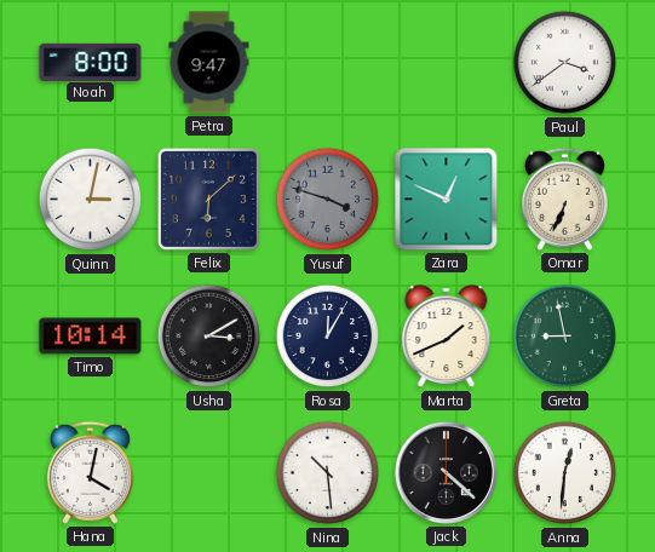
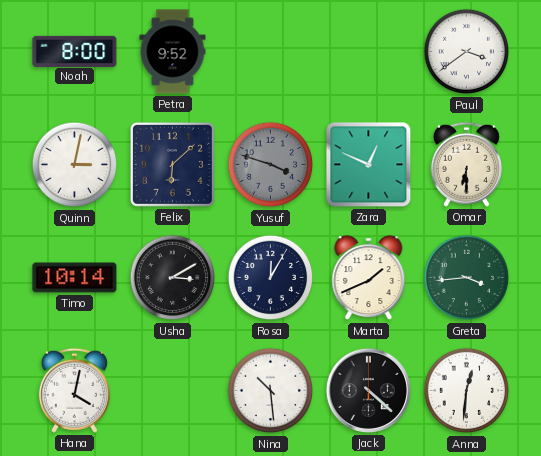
Petra: 9:47 -> 9:52
Omar: 6:34 -> 6:30
Greta: 8:58 -> 3:44
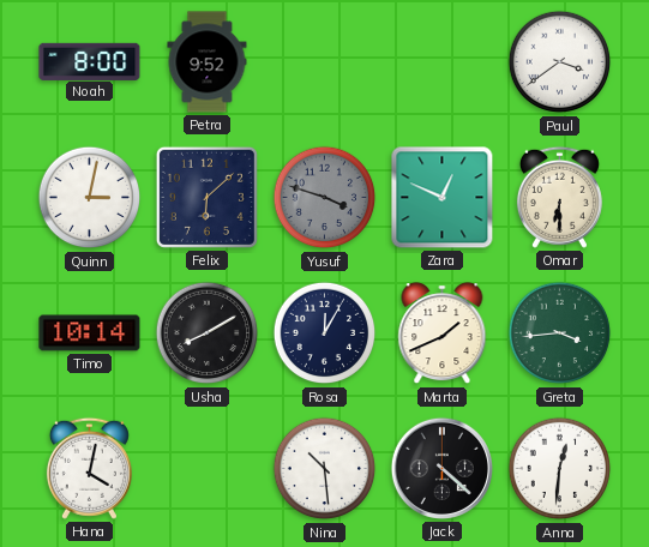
Usha: 3:10 -> 8:10
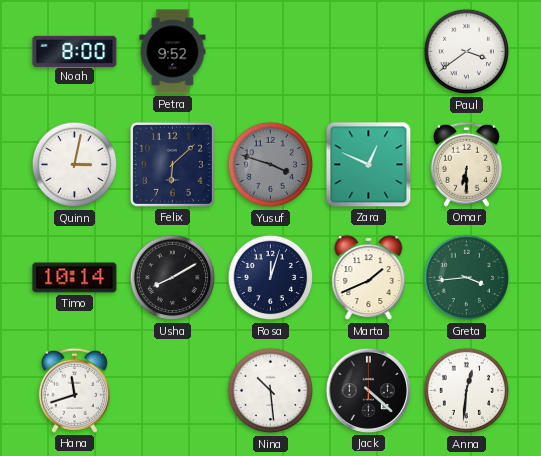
Rosa: 12:05 -> 12:03
Hana: 4:02 -> 11:42
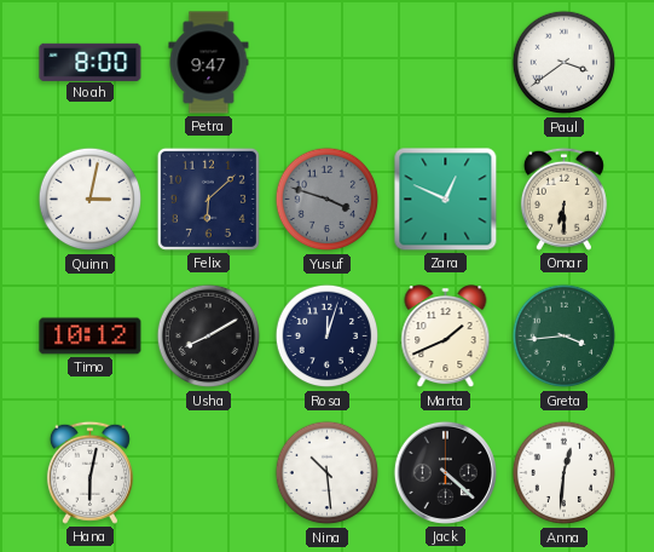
Petra: 9:52 -> 9:47
Timo: 10:14 -> 10:12
Hana: 11:42 -> 6:02
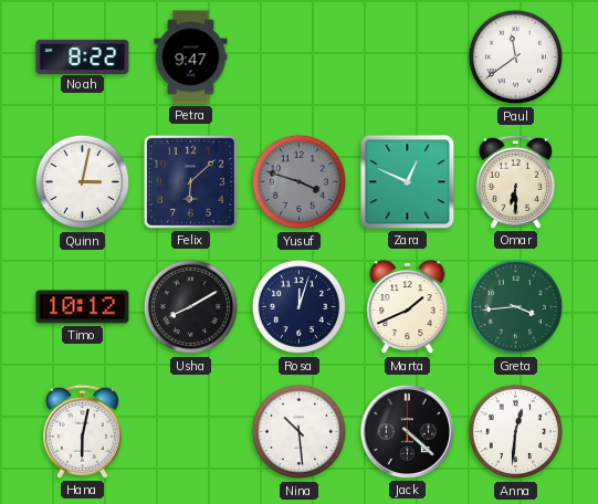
Noah: 8:00 -> 8:22
Paul: 3:39 -> 11:39
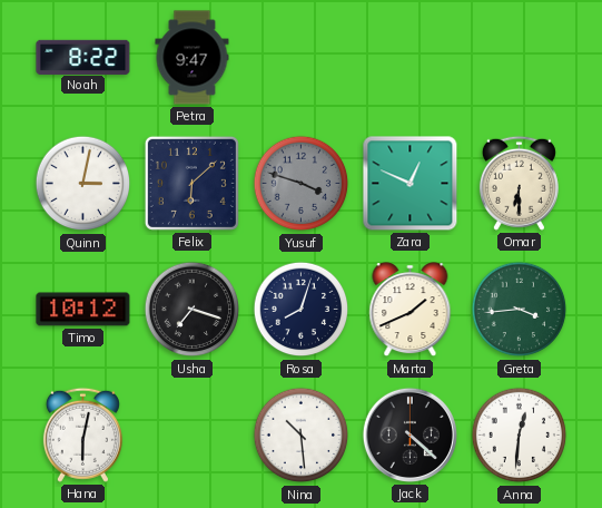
Paul: 11:39 -> none
Usha: 8:10 -> 7:18
Rosa: 12:03 -> 8:03
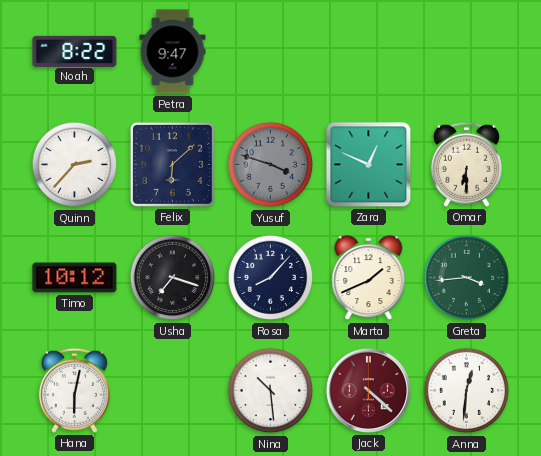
Quinn: 3:02 -> 2:37
Rosa: 8:03 -> 8:07
Jack dial: black -> burgundy
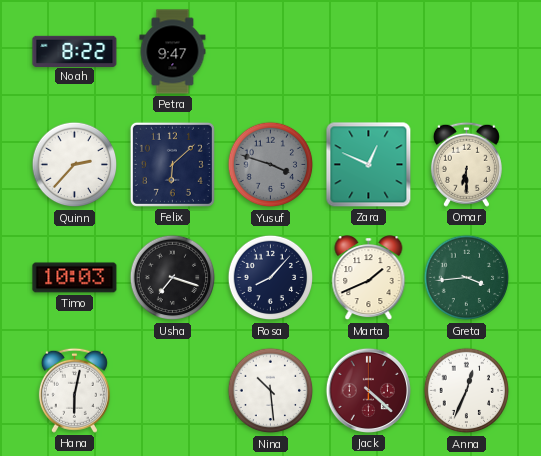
Timo: 10:12 -> 10:03
Anna: 12:31 -> 12:34
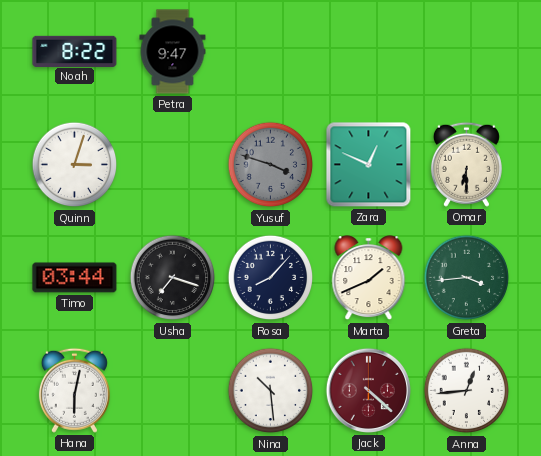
Quinn: 2:37 -> 3:03
Felix: 6:08 -> none
Timo: 10:03 -> 03:44
Anna: 12:34 -> 12:44
